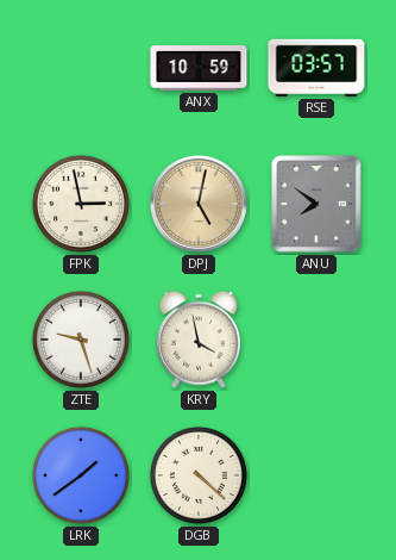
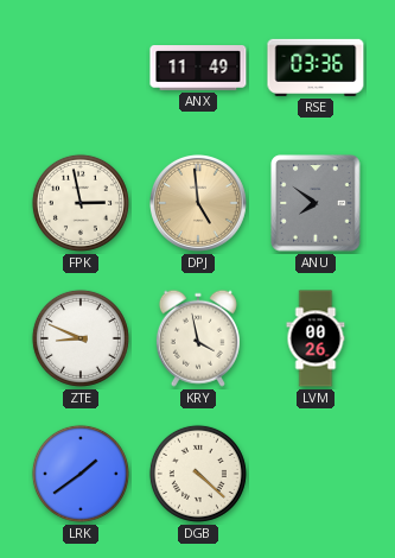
ANX: 10:59 -> 11:49
RSE: 03:57 -> 03:36
DPJ: 5:02 -> 4:59
ZTE: 9:27 -> 8:49
LVM: none -> 00:26
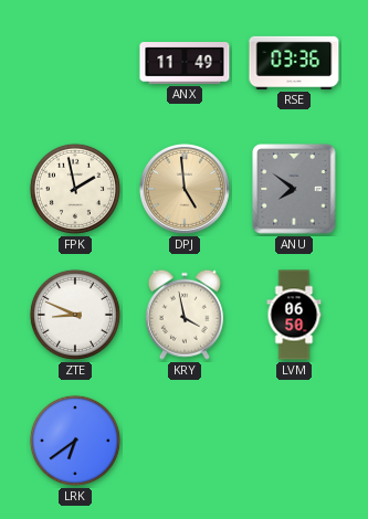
FPK: 2:58 -> 1:58
LVM: 00:26 -> 06:50
LRK: 1:39 -> 6:39
DGB: 4:22 -> none
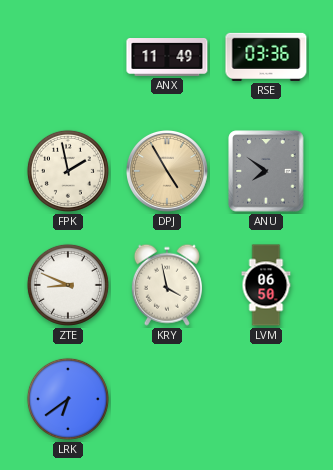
DPJ: 4:59 -> 4:55
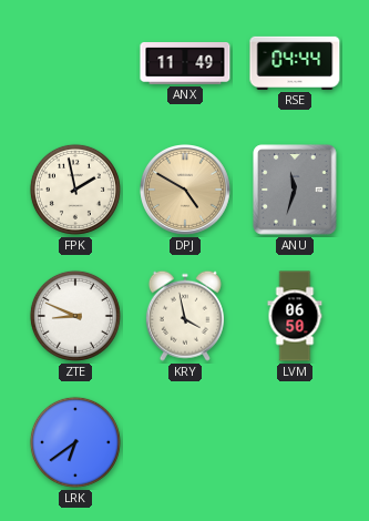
RSE: 03:36 -> 04:44
DPJ: 4:55 -> 4:50
ANU: 7:51 -> 11:33
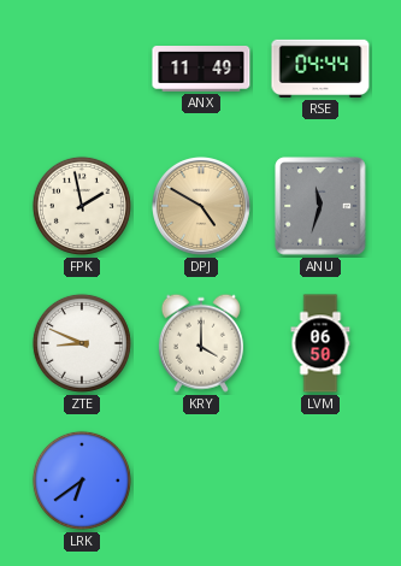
KRY: 3:58 -> 4:00
